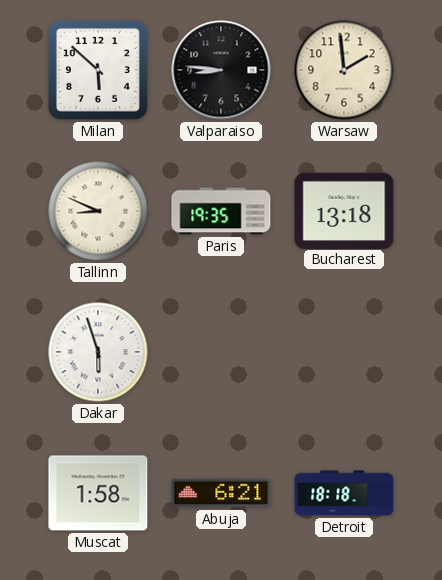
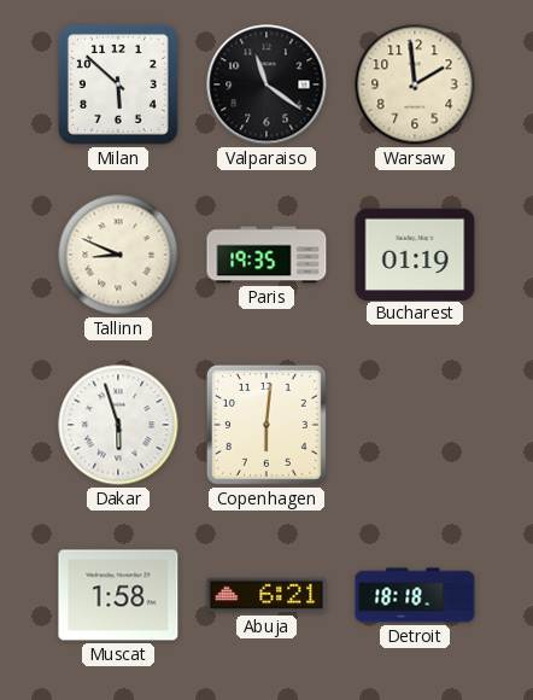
Valparaiso: 8:46 -> 11:21
Bucharest: 13:18 -> 01:19
Copenhagen: none -> 6:01
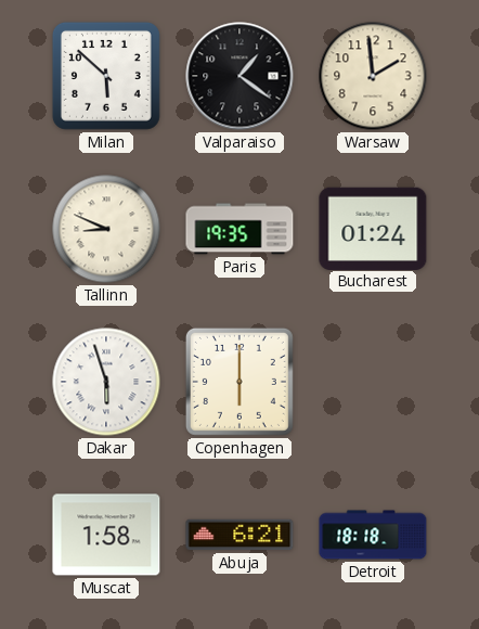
Valparaiso: 11:21 -> 1:21
Bucharest: 01:19 -> 01:24
Copenhagen: 6:01 -> 6:00
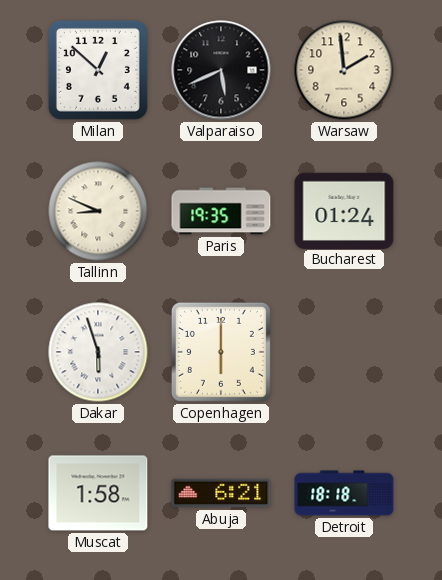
Milan: 5:52 -> 12:52
Valparaiso: 1:21 -> 5:41
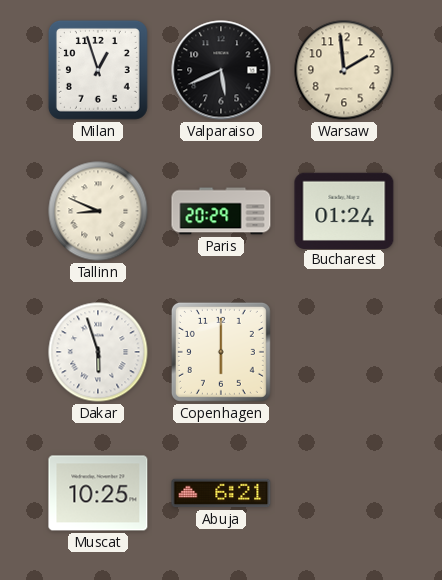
Milan: 12:52 -> 12:57
Paris: 19:35 -> 20:29
Muscat: 1:58 -> 10:25
Detroit: 18:18 -> none
